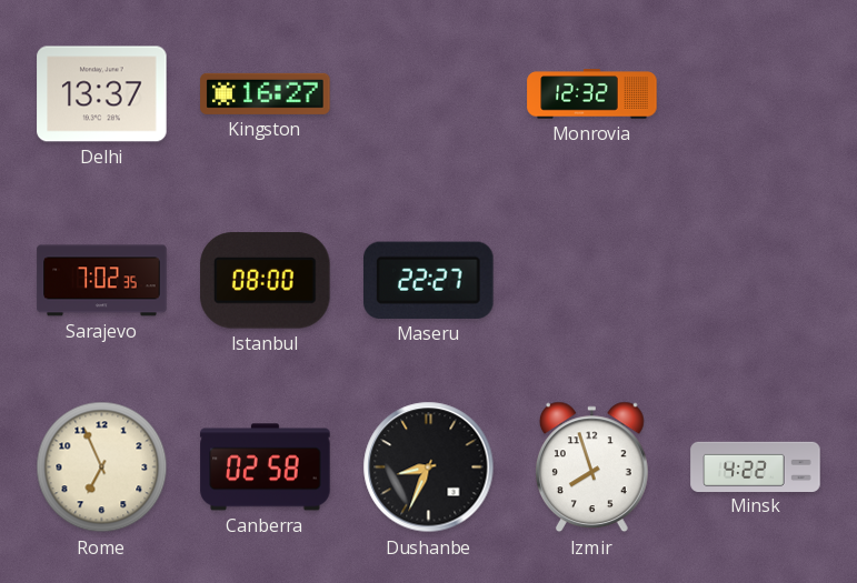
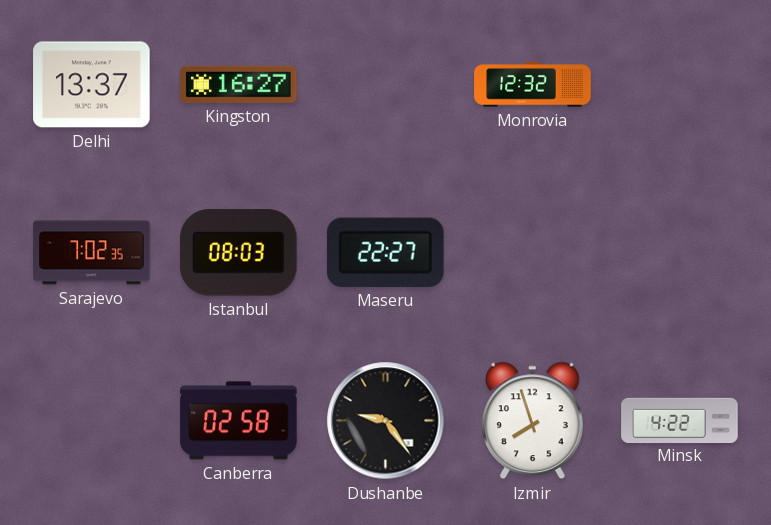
Istanbul: 08:00 -> 08:03
Rome: 6:56 -> none
Dushanbe: 8:34 -> 9:24
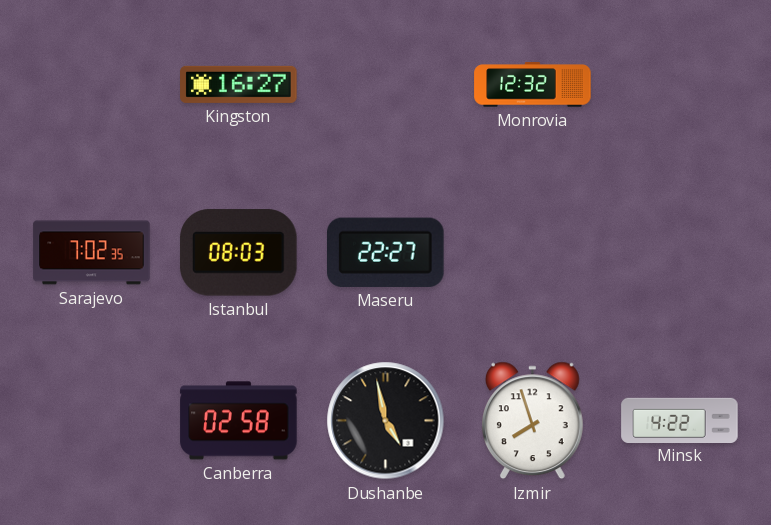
Delhi: 13:37 -> none
Dushanbe: 9:24 -> 4:58
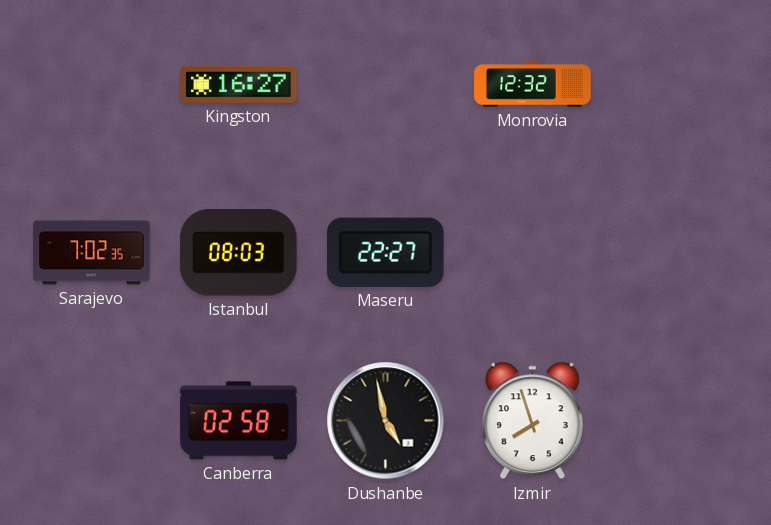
Minsk: 4:22 -> none
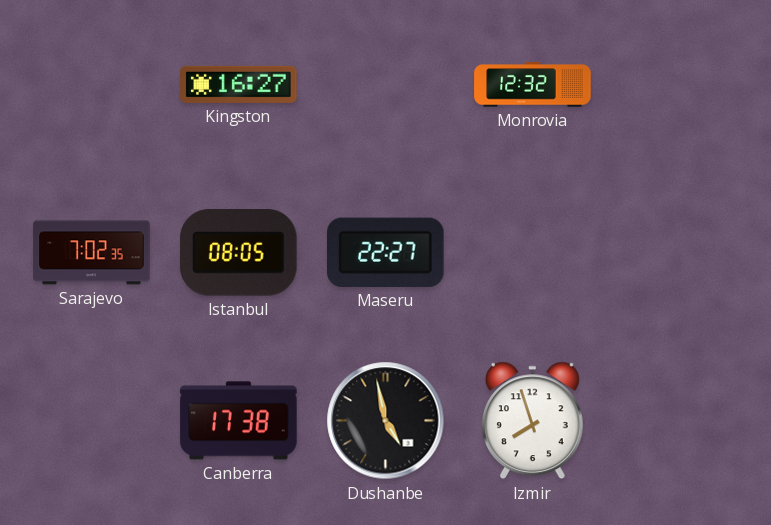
Istanbul: 08:03 -> 08:05
Canberra: 02:58 -> 17:38
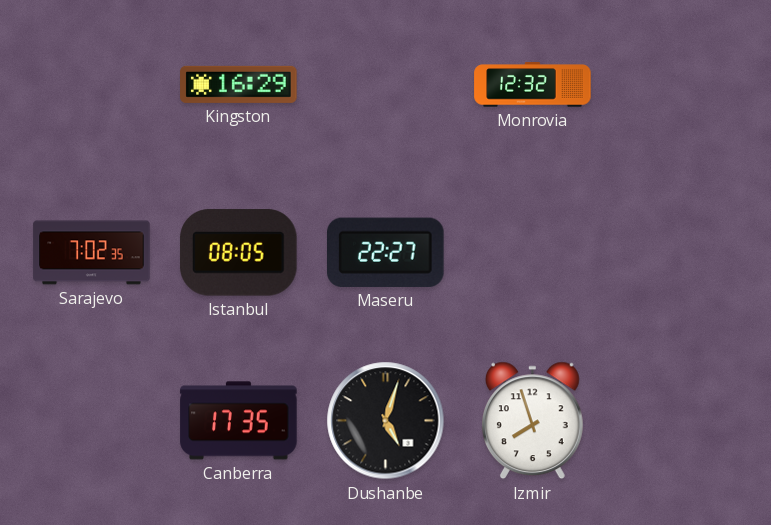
Kingston: 16:27 -> 16:29
Canberra: 17:38 -> 17:35
Dushanbe: 4:58 -> 5:03
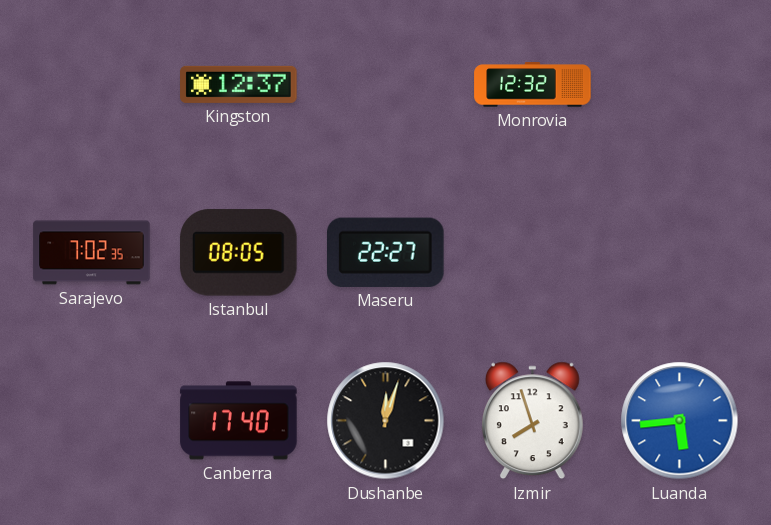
Kingston: 16:29 -> 12:37
Canberra: 17:35 -> 17:40
Dushanbe: 5:03 -> 12:03
Luanda: none -> 5:44
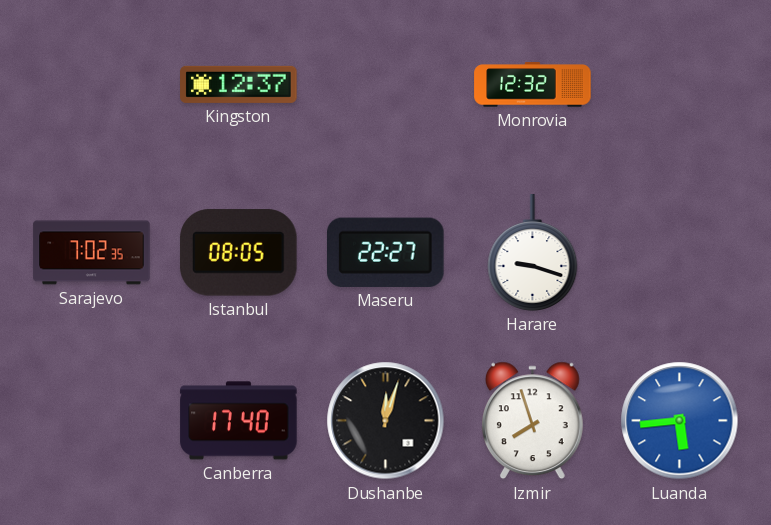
Harare: none -> 9:18
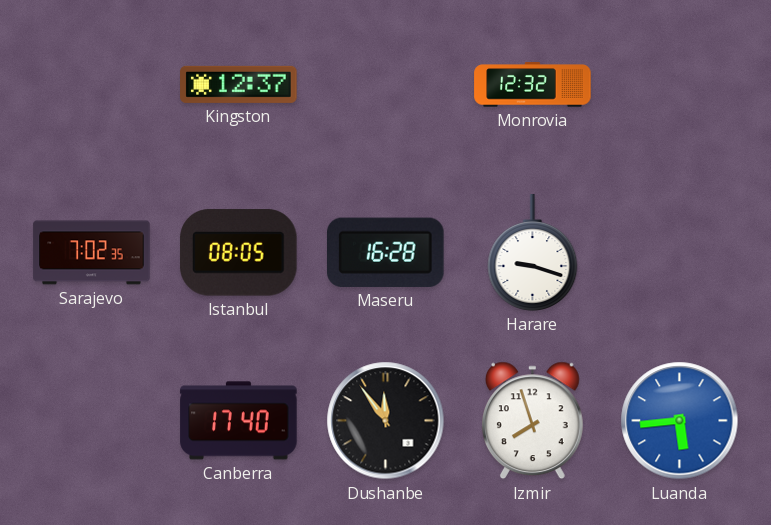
Maseru: 22:27 -> 16:28
Dushanbe: 12:03 -> 11:54
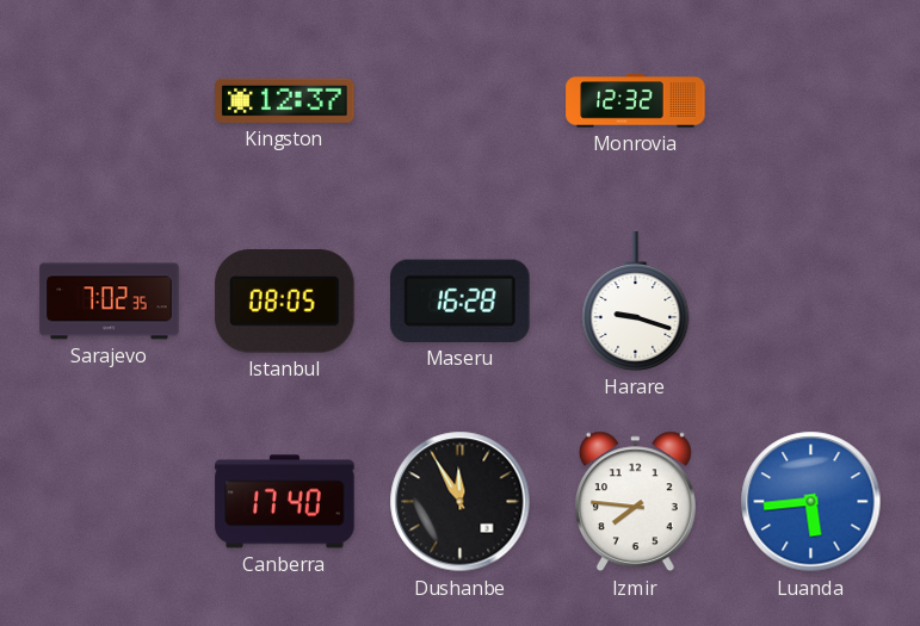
Dushanbe: 11:54 -> 11:55
Izmir: 7:57 -> 7:46
